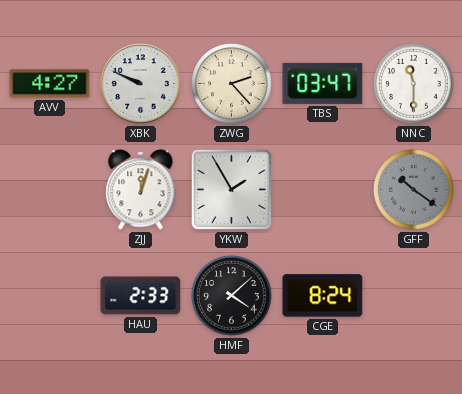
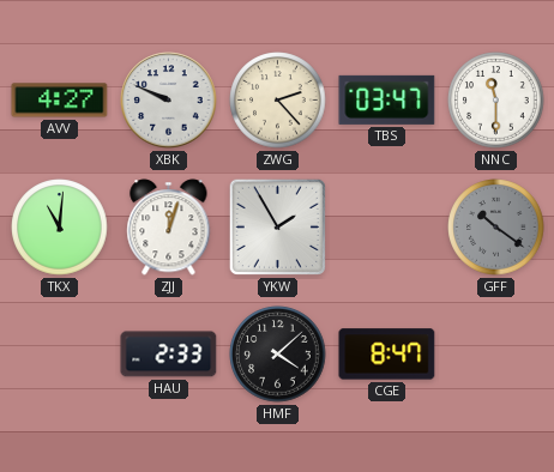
TKX: none -> 11:01
CGE: 8:24 -> 8:47
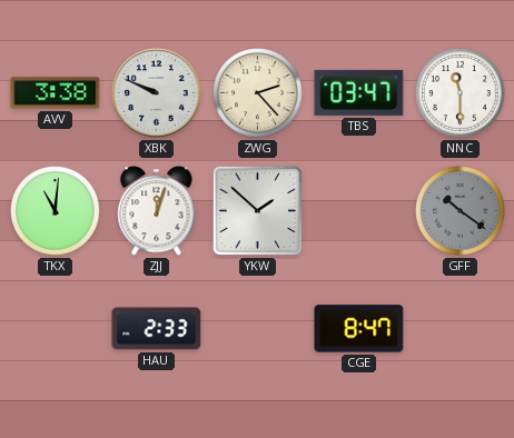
AVV: 4:27 -> 3:38
YKW: 1:55 -> 1:52
HMF: 4:08 -> none
